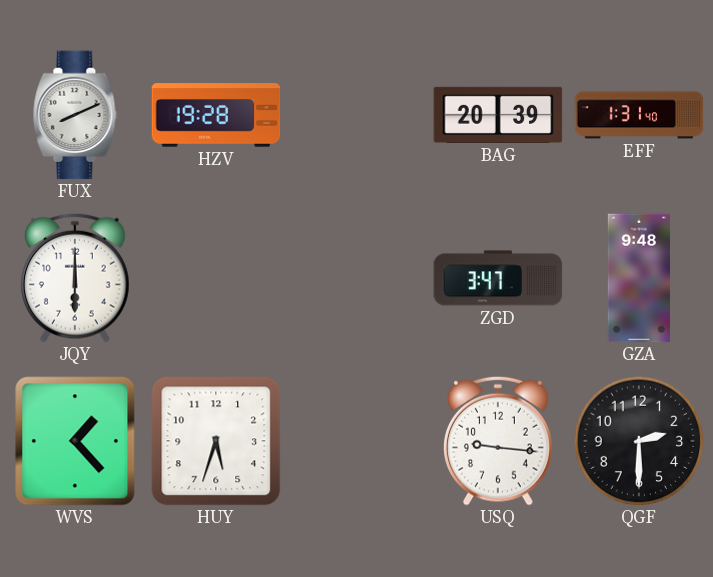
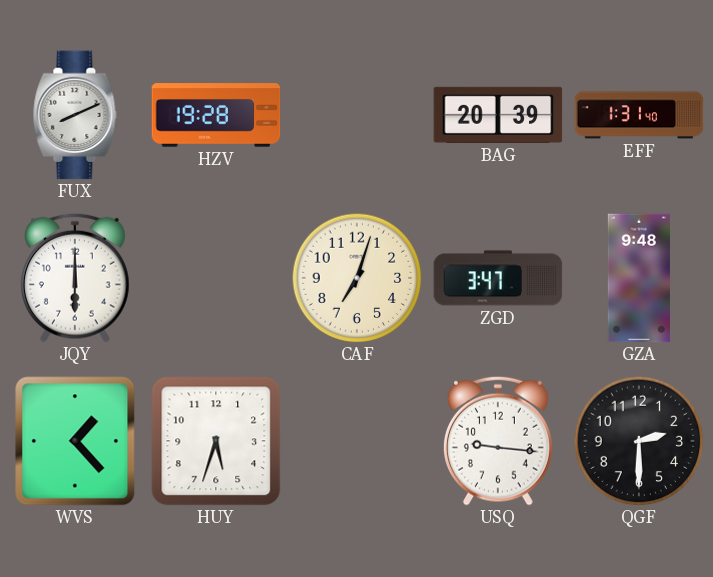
CAF: none -> 7:03
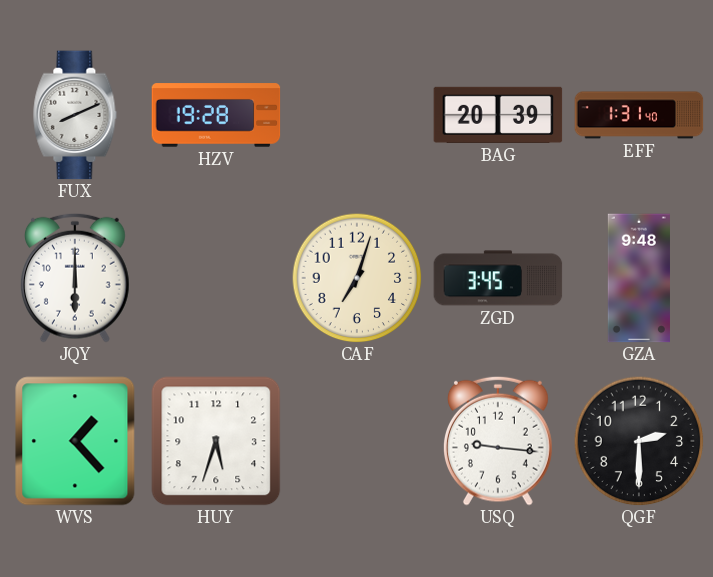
ZGD: 3:47 -> 3:45
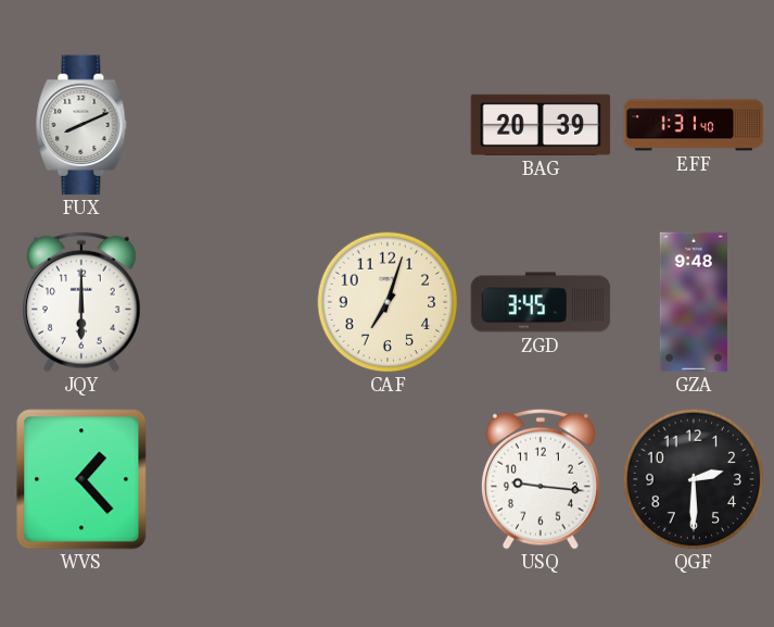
HZV: 19:28 -> none
HUY: 5:33 -> none
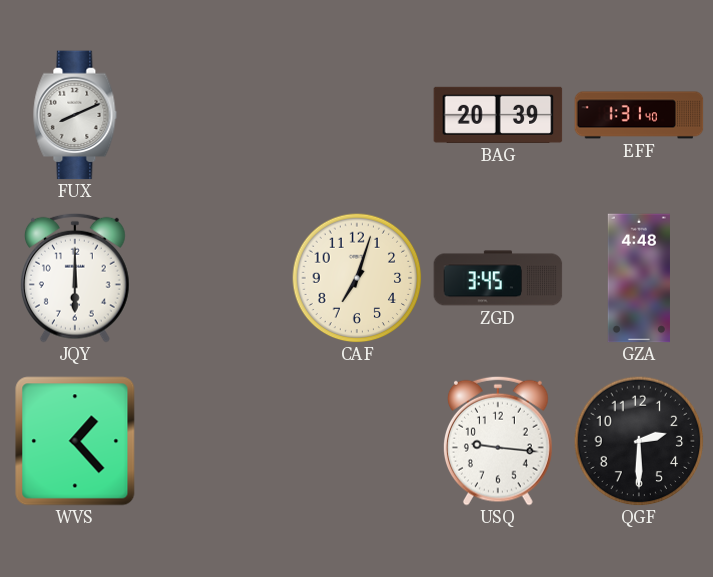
GZA: 9:48 -> 4:48
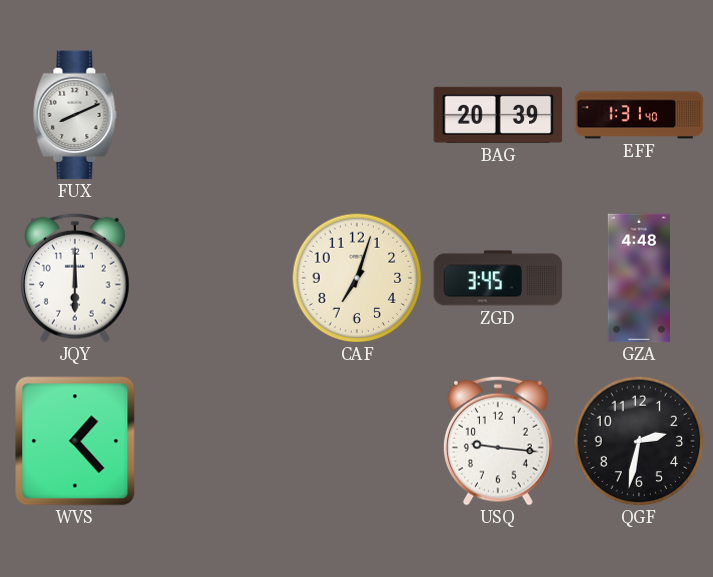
QGF: 2:30 -> 2:32
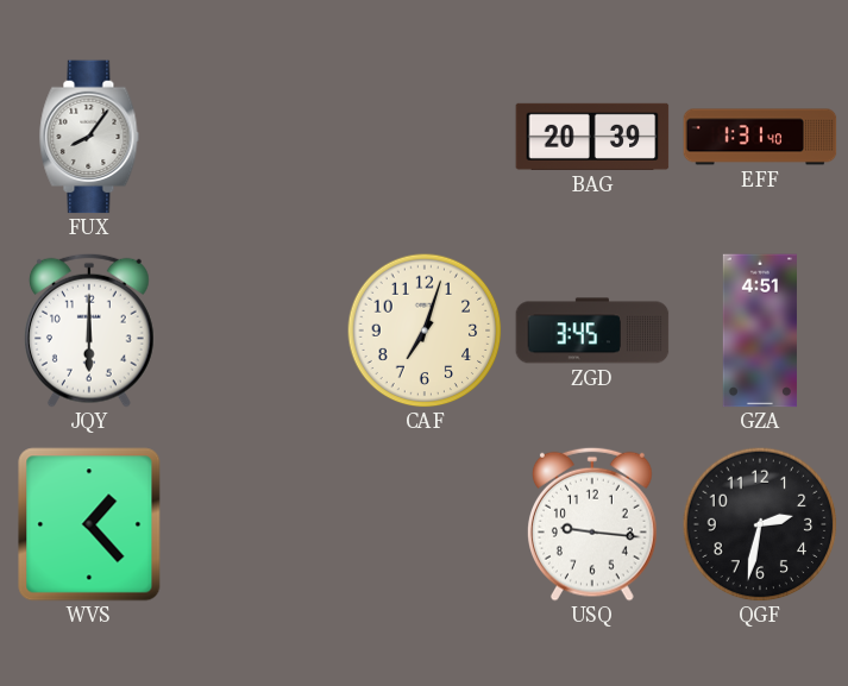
FUX: 8:11 -> 8:06
GZA: 4:48 -> 4:51
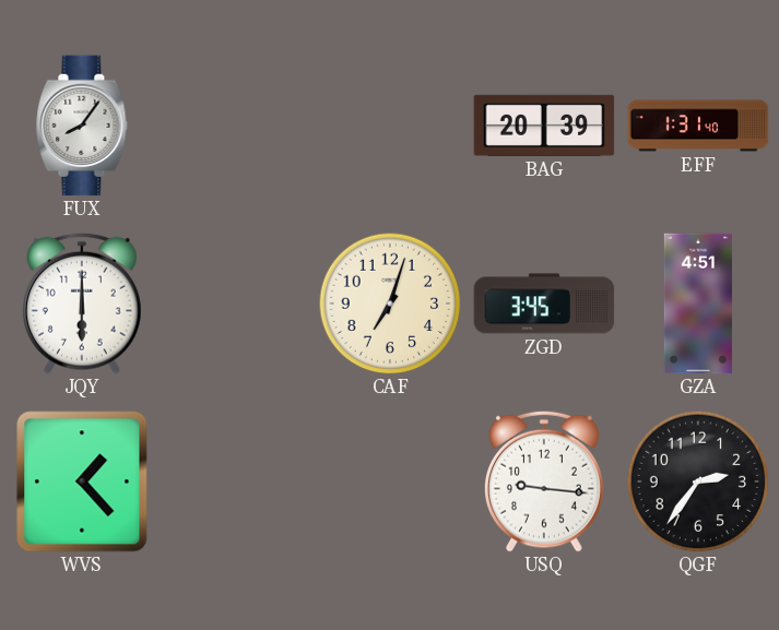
QGF: 2:32 -> 2:36
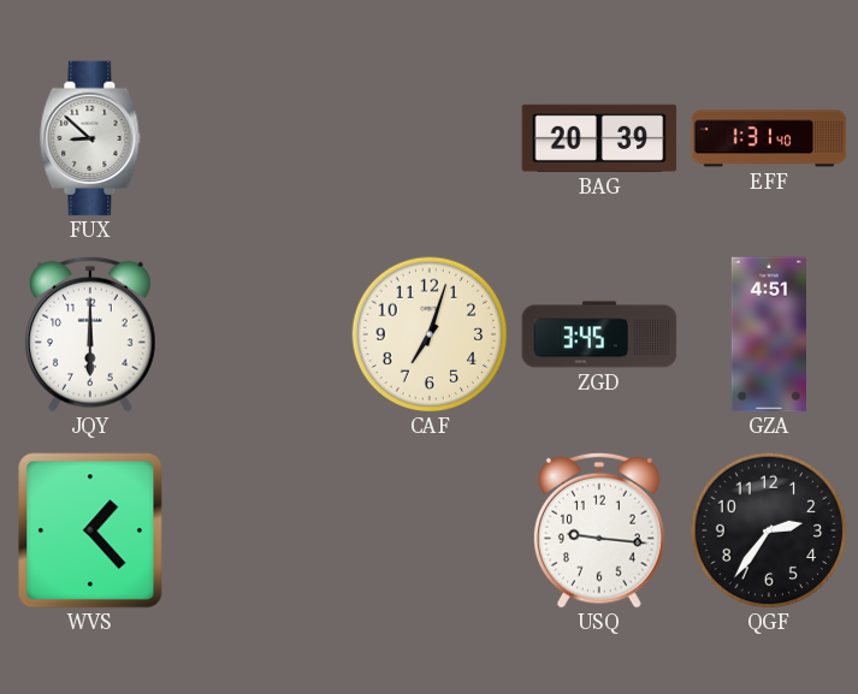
FUX: 8:06 -> 8:52
